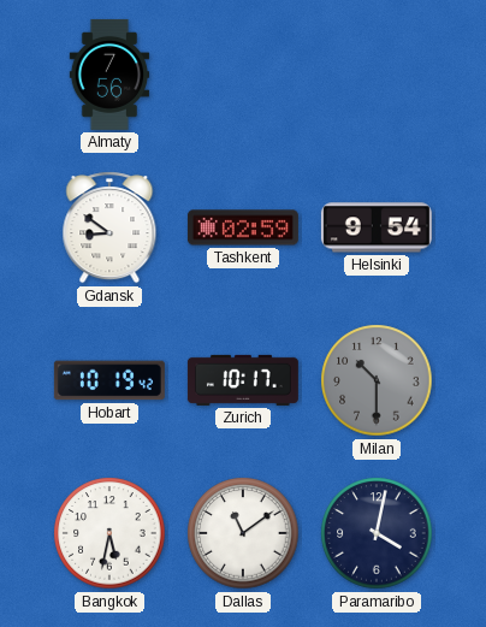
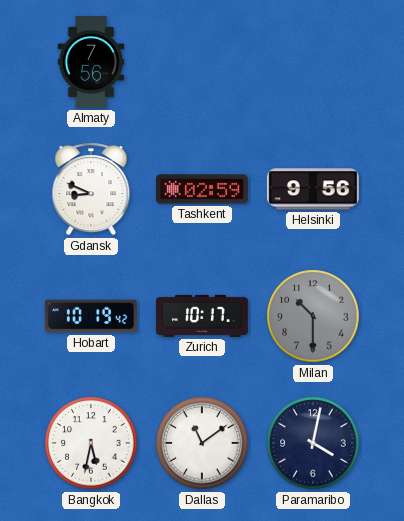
Gdansk: 8:51 -> 8:49
Helsinki: 9:54 -> 9:56
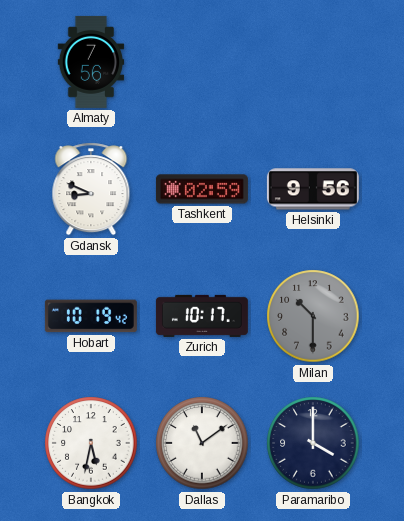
Paramaribo: 4:02 -> 4:00
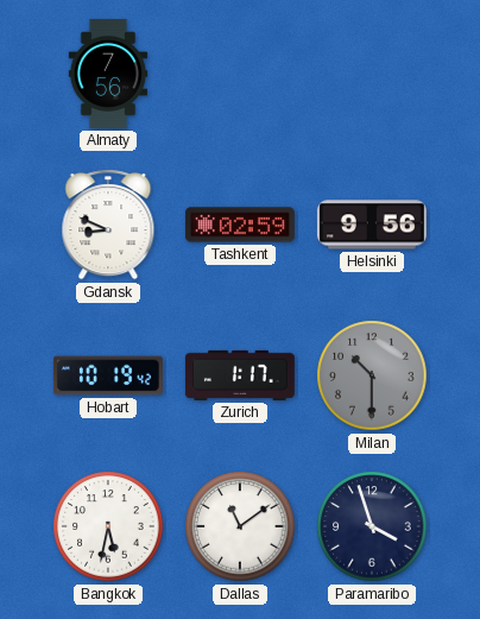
Zurich: 10:17 -> 1:17
Paramaribo: 4:00 -> 3:57
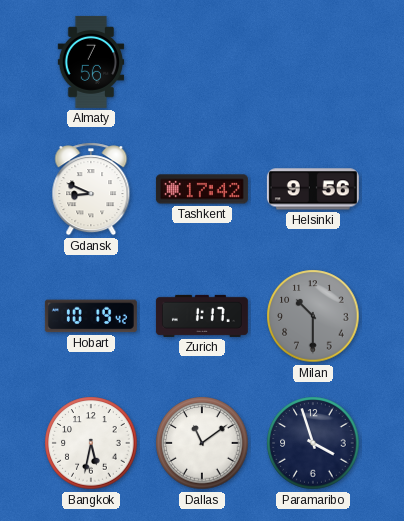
Tashkent: 02:59 -> 17:42
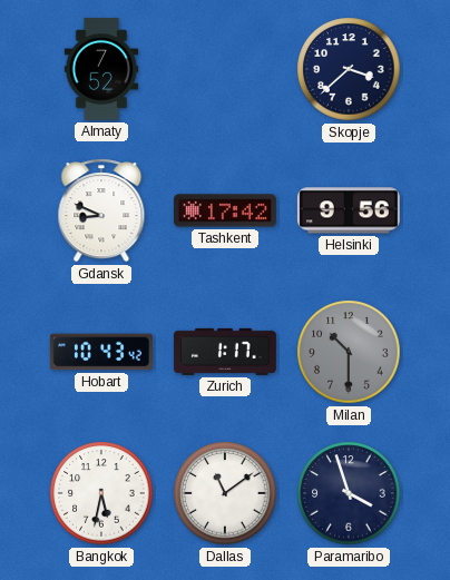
Almaty: 7:56 -> 7:52
Skopje: none -> 3:38
Hobart: 10:19 -> 10:43
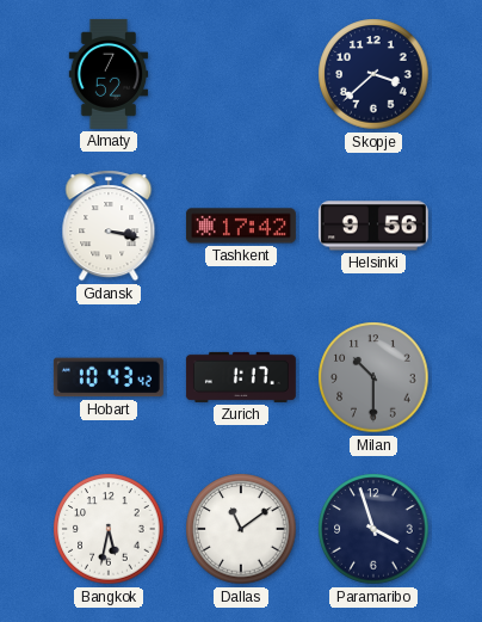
Gdansk: 8:49 -> 3:17
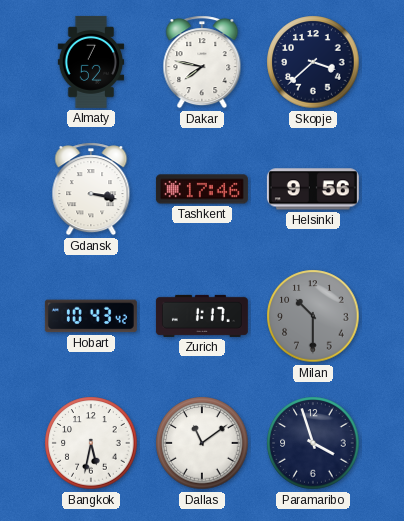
Dakar: none -> 7:47
Tashkent: 17:42 -> 17:46
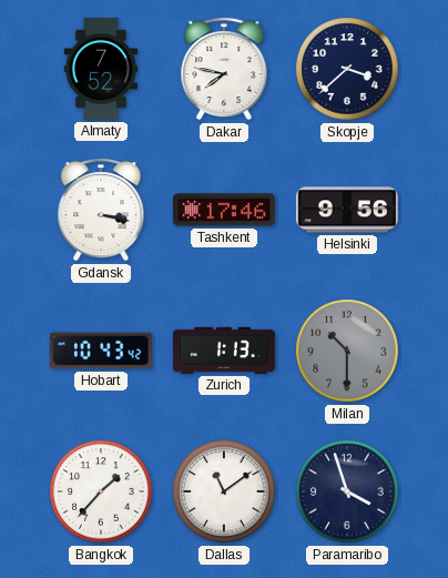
Zurich: 1:17 -> 1:13
Bangkok: 5:32 -> 1:37
